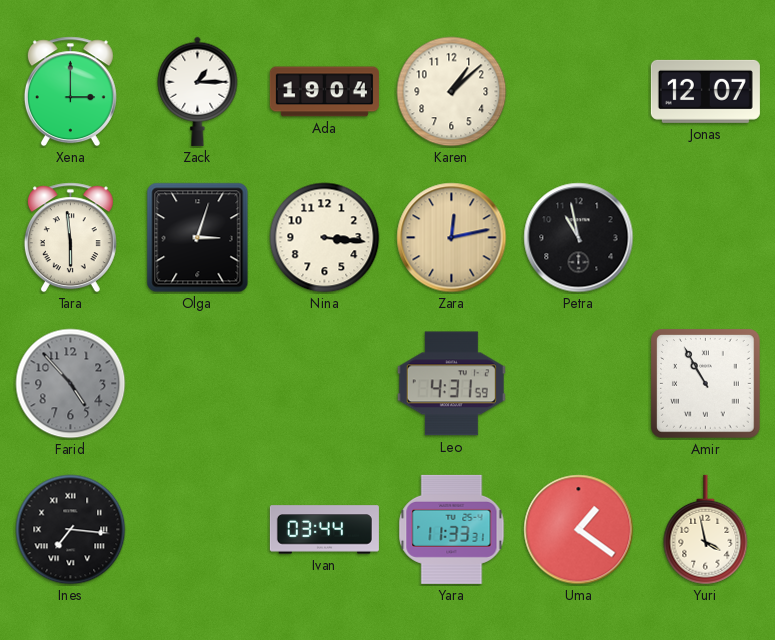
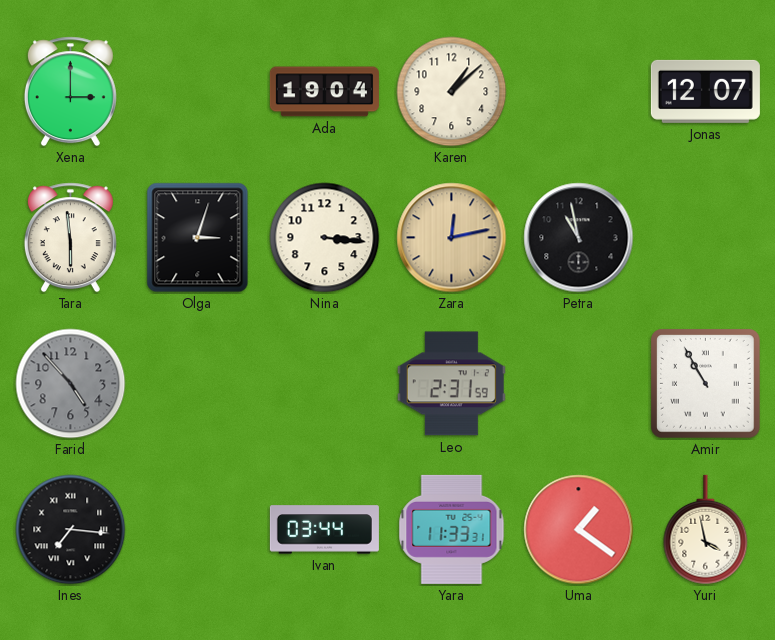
Zack: 1:15 -> none
Leo: 4:31 -> 2:31
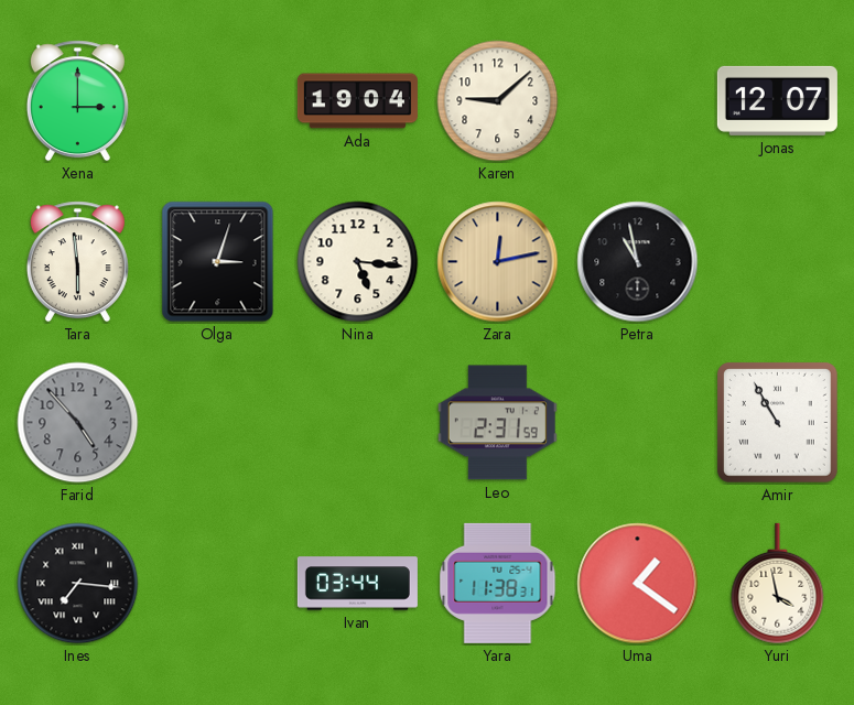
Karen: 1:08 -> 9:08
Nina: 3:16 -> 5:16
Yara: 11:33 -> 11:38
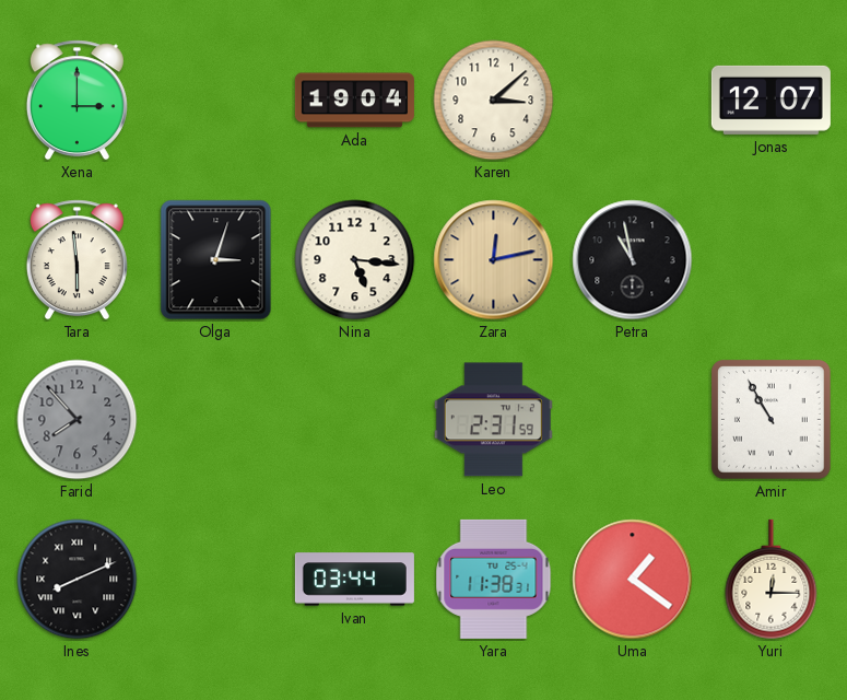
Karen: 9:08 -> 3:08
Farid: 4:53 -> 7:53
Ines: 7:16 -> 8:11
Yuri: 3:58 -> 12:15
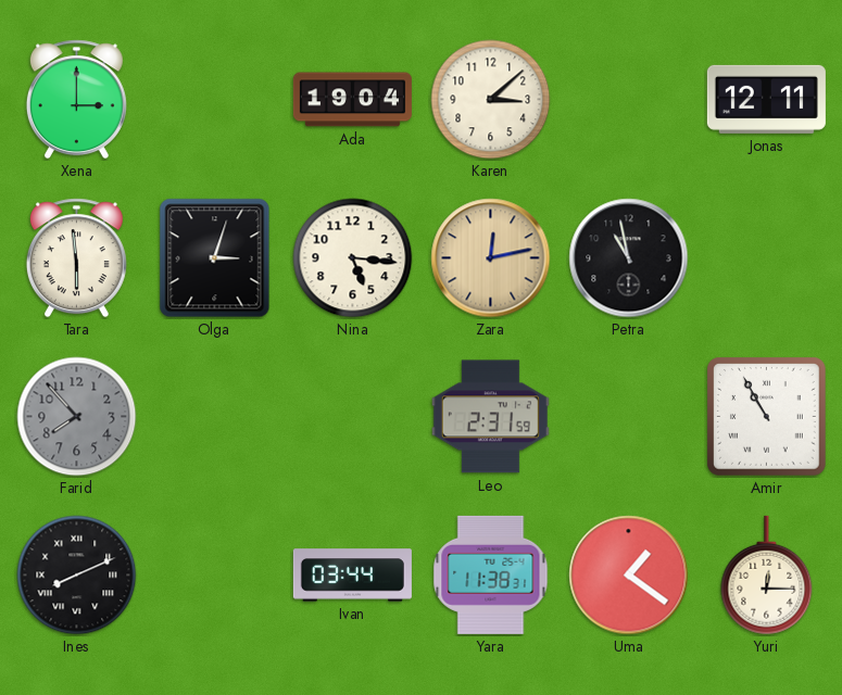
Jonas: 12:07 -> 12:11
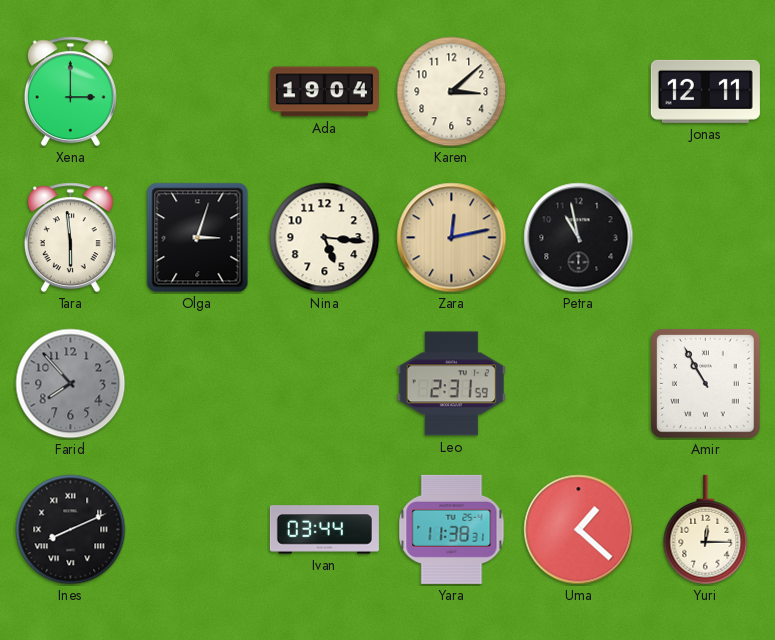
Uma: 1:21 -> 1:22
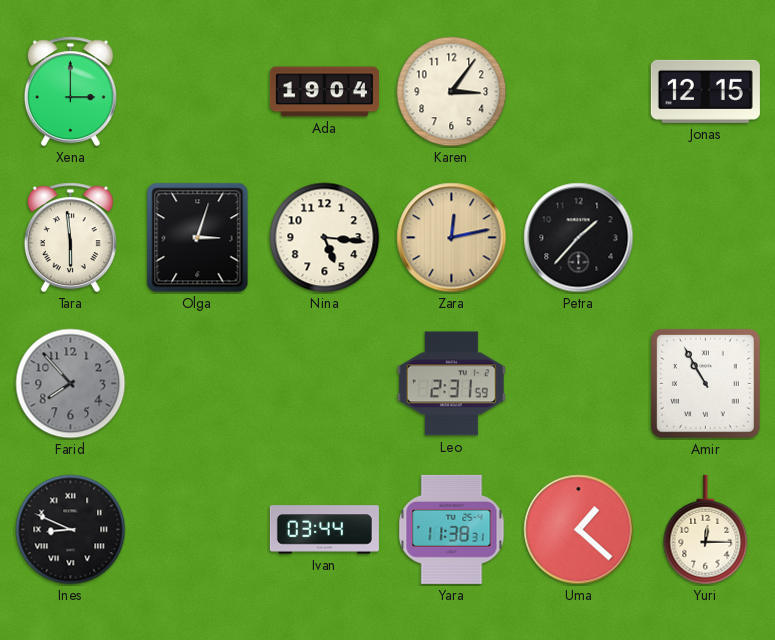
Karen: 3:08 -> 3:06
Jonas: 12:11 -> 12:15
Petra: 10:58 -> 1:37
Ines: 8:11 -> 8:49
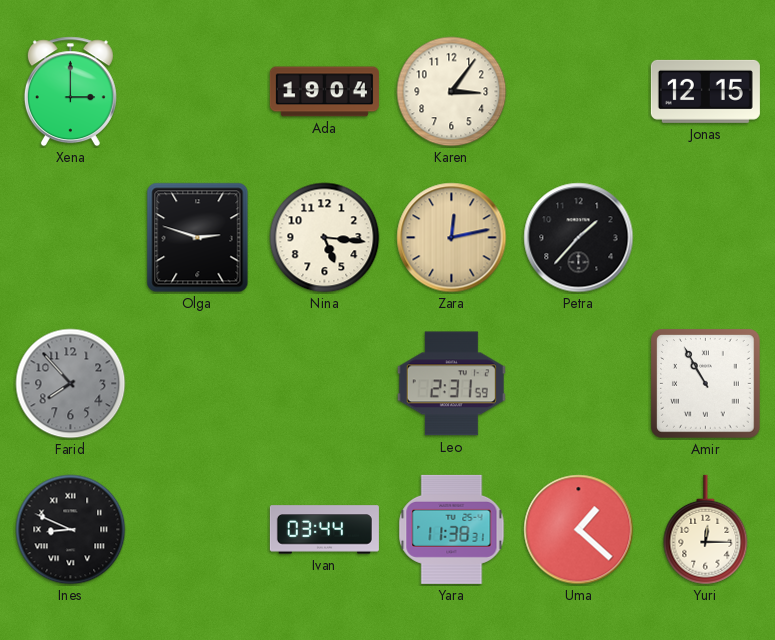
Tara: 5:59 -> none
Olga: 3:03 -> 2:48
